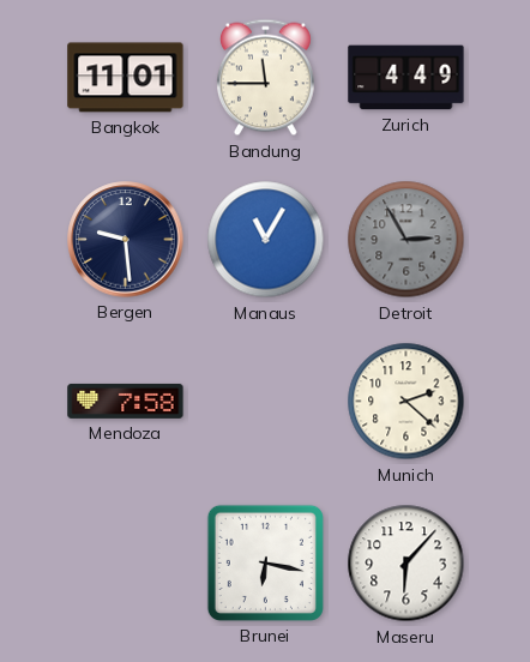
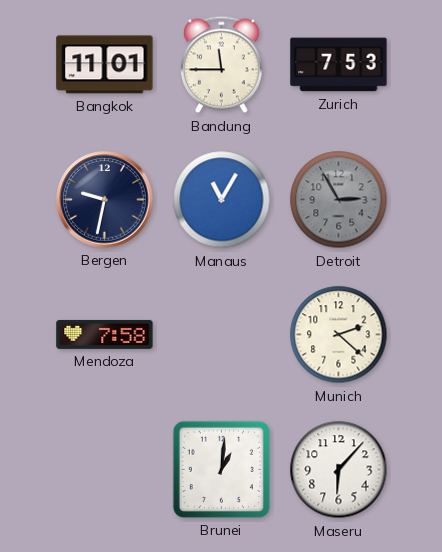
Zurich: 4:49 -> 7:53
Bergen: 9:29 -> 9:32
Brunei: 6:17 -> 1:01
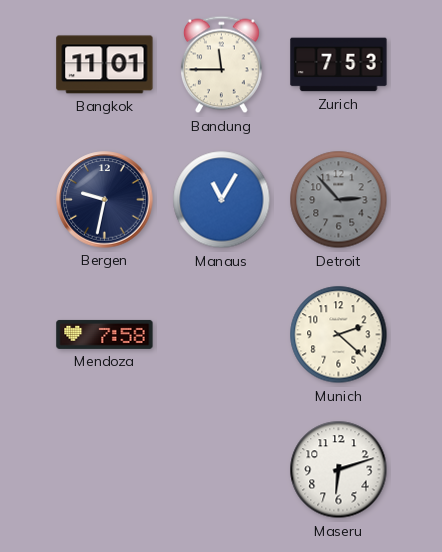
Detroit: 2:55 -> 2:53
Brunei: 1:01 -> none
Maseru: 6:07 -> 6:12
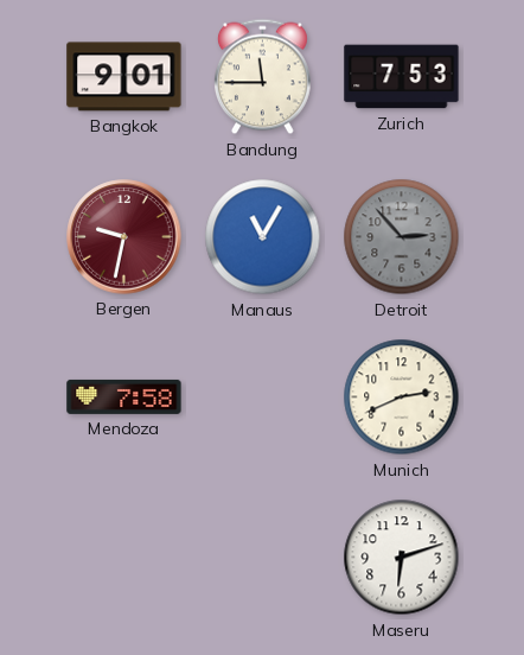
Bangkok: 11:01 -> 9:01
Bergen dial: navy -> burgundy
Munich: 2:22 -> 2:41
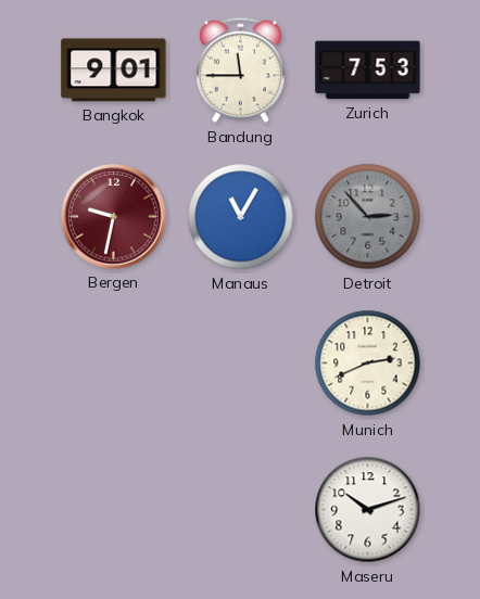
Mendoza: 7:58 -> none
Maseru: 6:12 -> 10:12
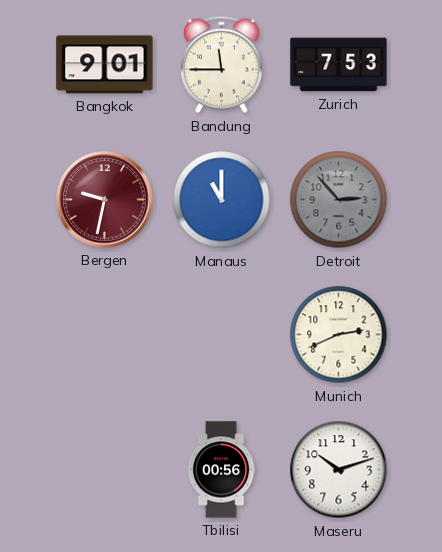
Manaus: 11:05 -> 11:00
Tbilisi: none -> 00:56
